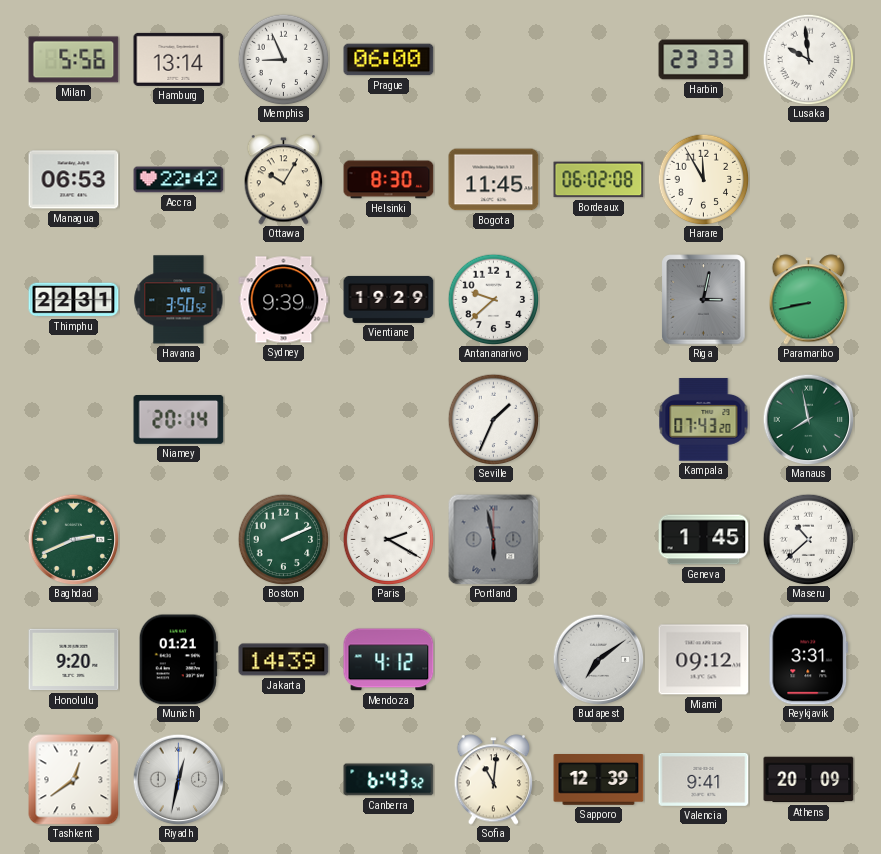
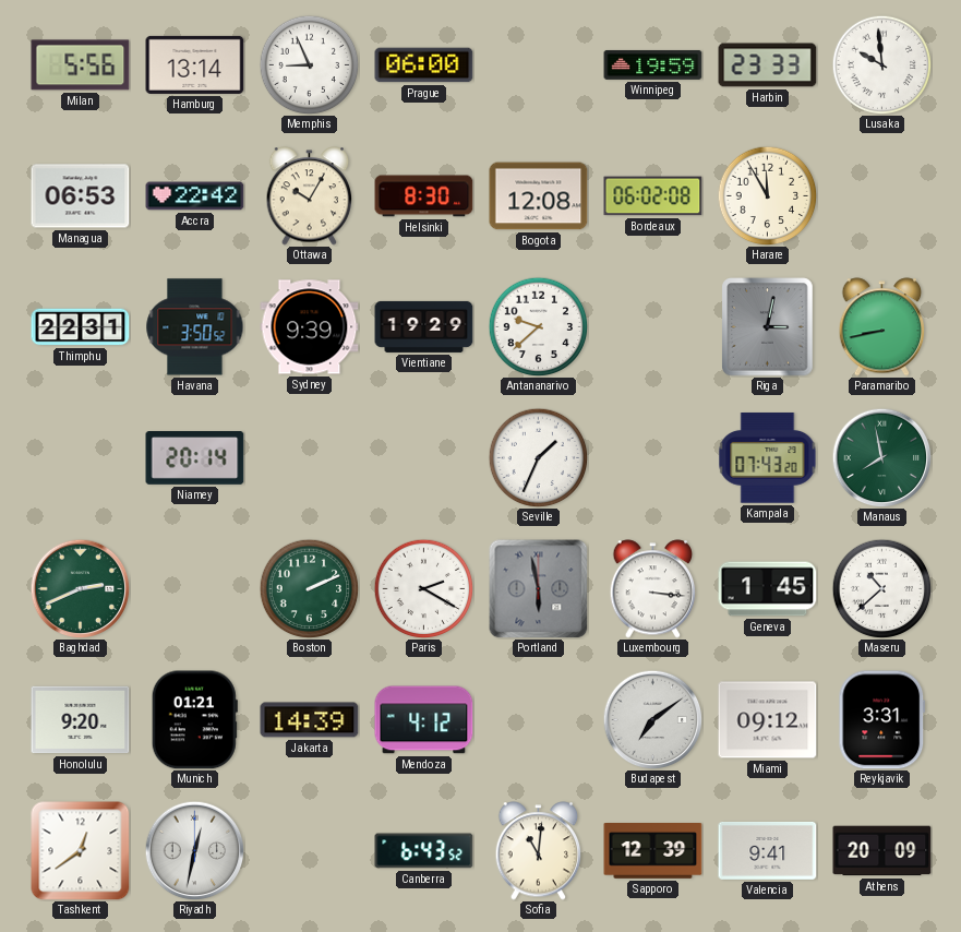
Winnipeg: none -> 19:59
Bogota: 11:45 -> 12:08
Luxembourg: none -> 3:16
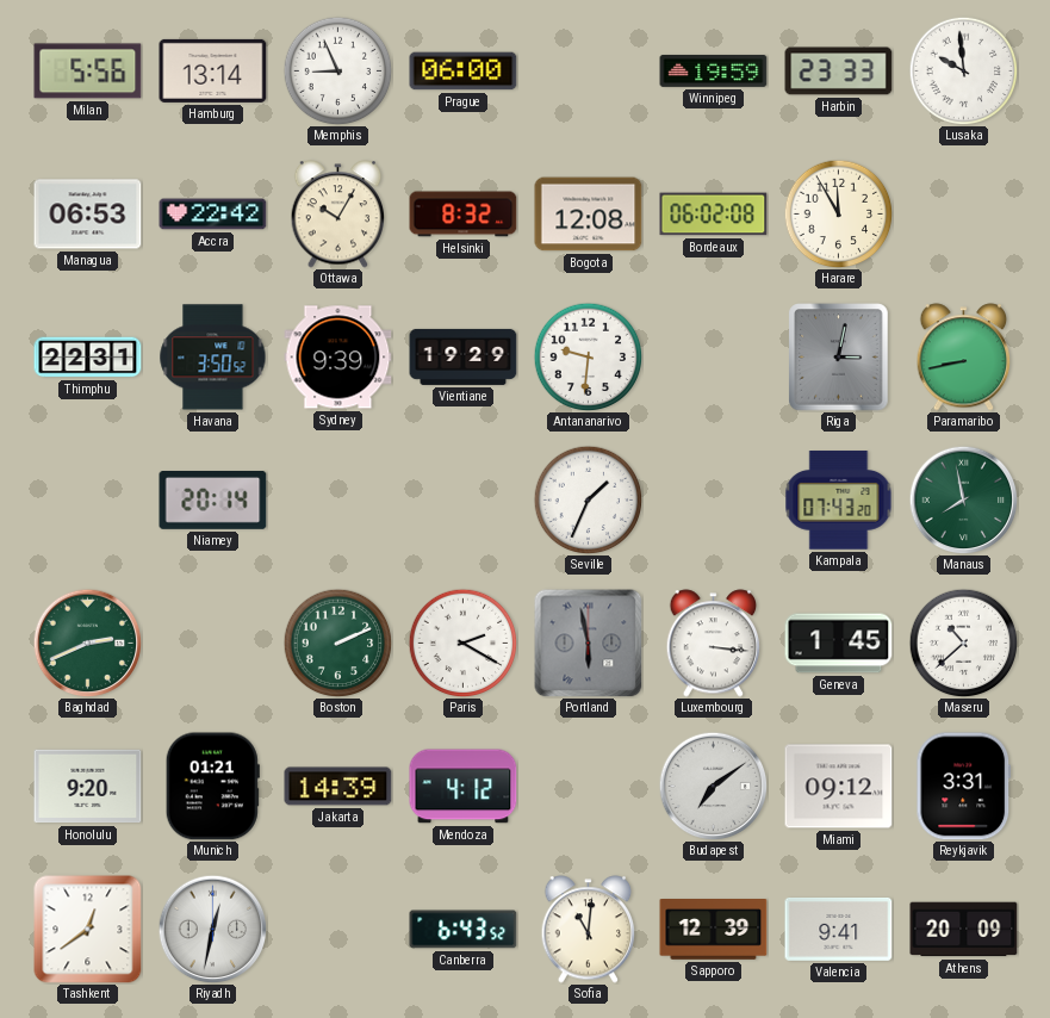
Helsinki: 8:30 -> 8:32
Antananarivo: 9:38 -> 9:31
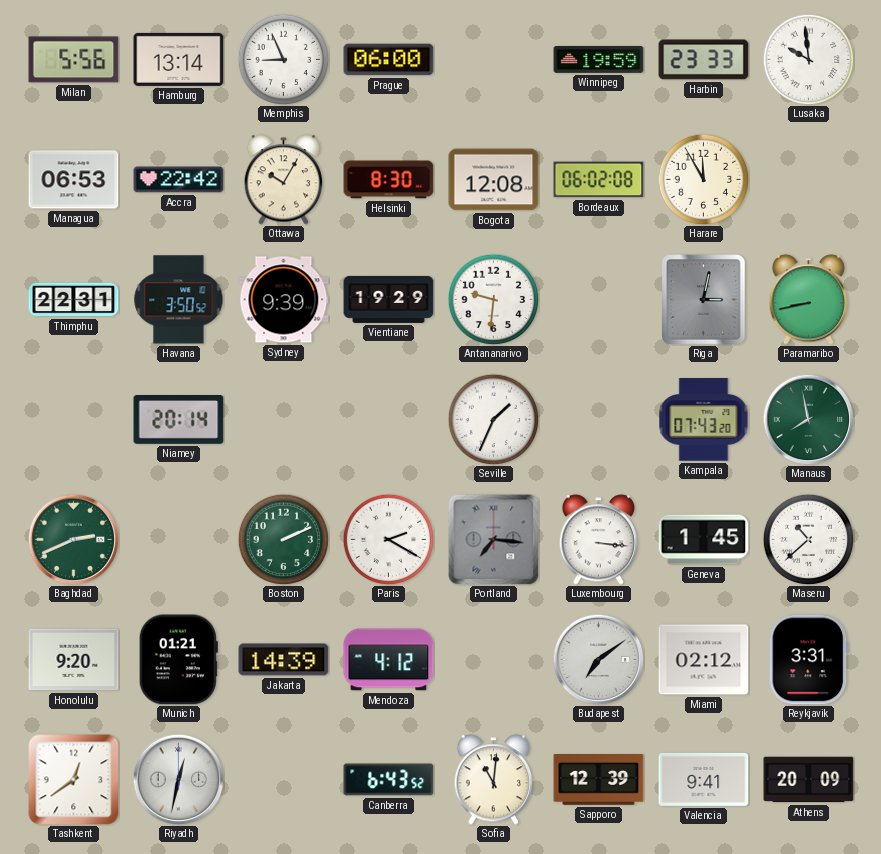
Helsinki: 8:32 -> 8:30
Portland: 5:58 -> 7:16
Miami: 09:12 -> 02:12
